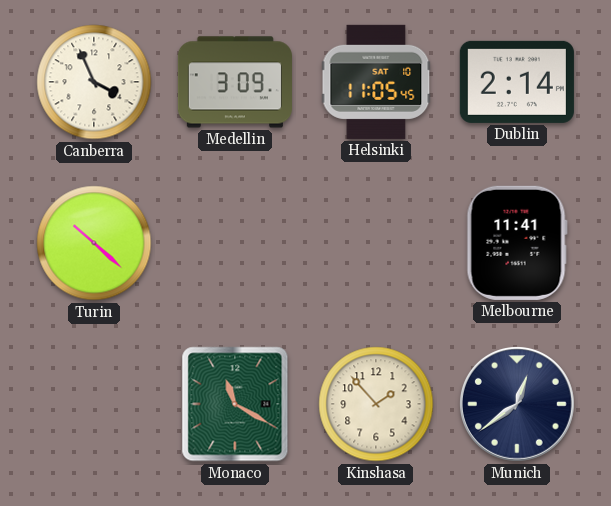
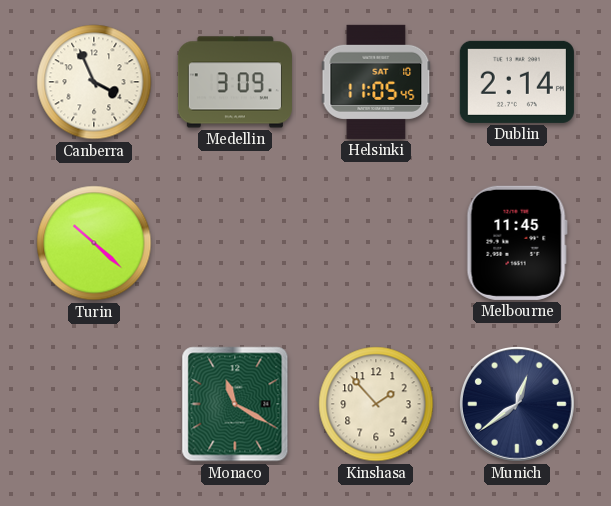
Melbourne: 11:41 -> 11:45
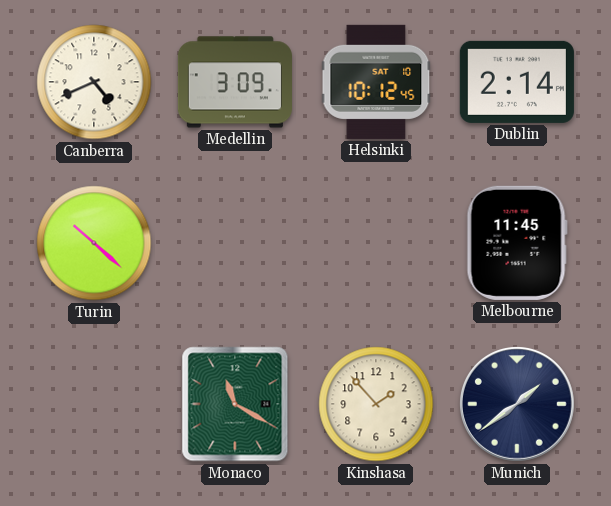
Canberra: 3:56 -> 4:41
Helsinki: 11:05 -> 10:12
Munich: 12:39 -> 1:39
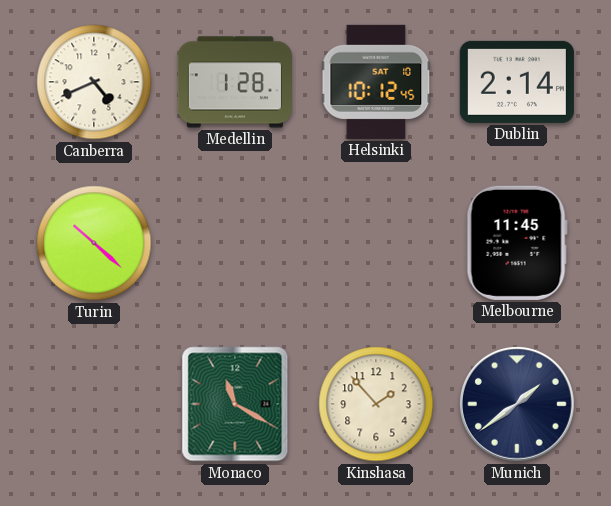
Medellin: 3:09 -> 1:28
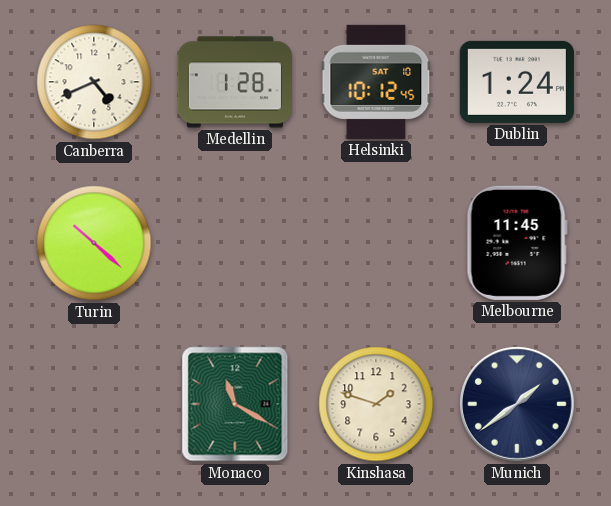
Dublin: 2:14 -> 1:24
Kinshasa: 1:53 -> 1:48
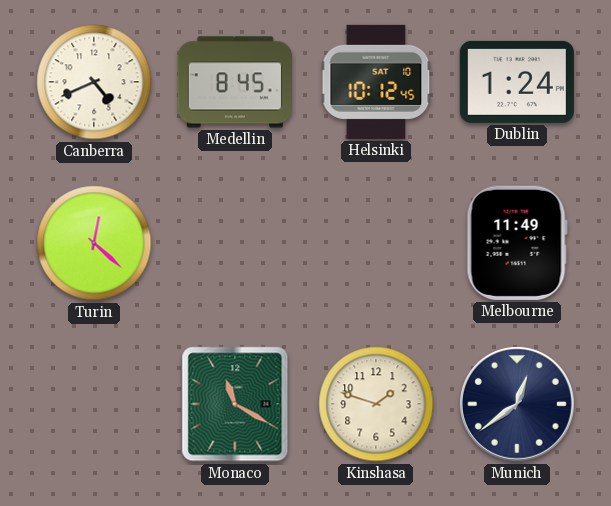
Medellin: 1:28 -> 8:45
Turin: 10:22 -> 12:22
Melbourne: 11:45 -> 11:49
Munich: 1:39 -> 12:39
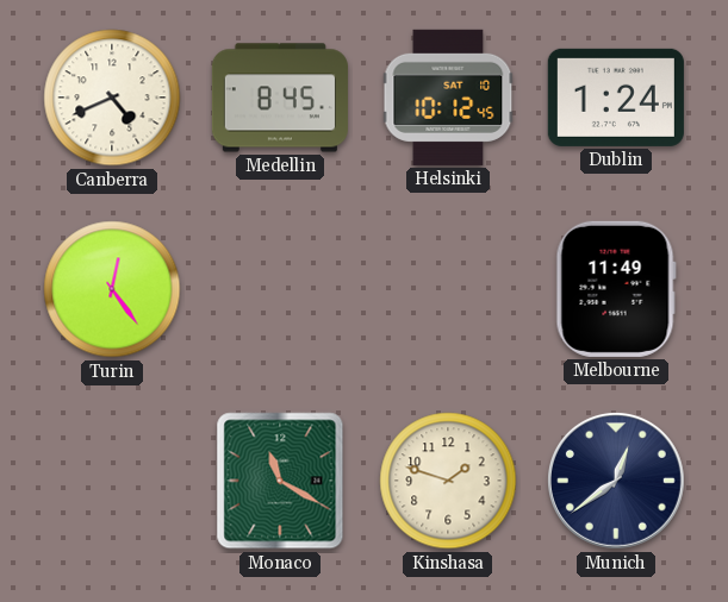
Turin: 12:22 -> 12:24
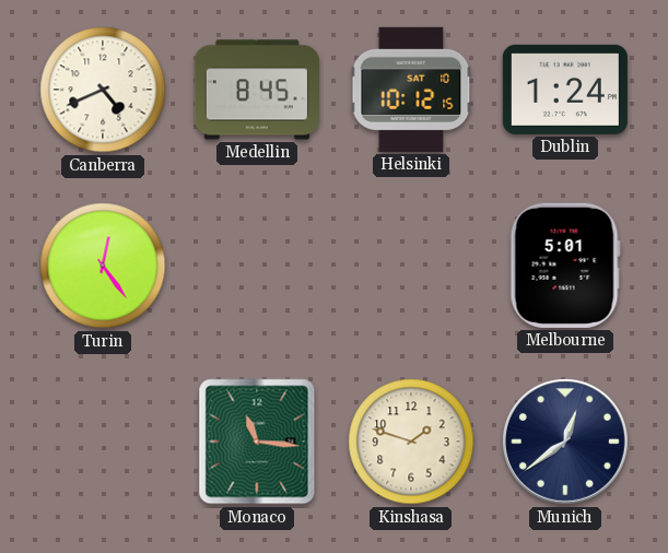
Helsinki: 10:12:45 -> 10:12:15
Melbourne: 11:49 -> 5:01
Monaco: 11:20 -> 11:16
